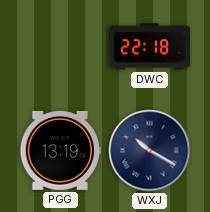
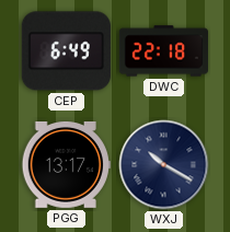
CEP: none -> 6:49
PGG: 13:19 -> 13:17
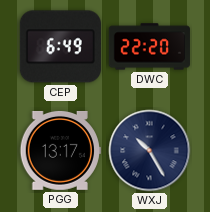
DWC: 22:18 -> 22:20
WXJ: 10:20 -> 10:25
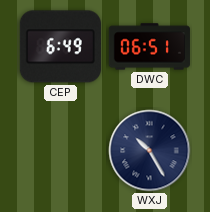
DWC: 22:20 -> 06:51
PGG: 13:17 -> none
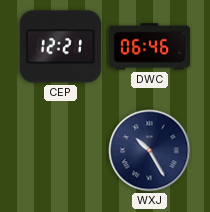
CEP: 6:49 -> 12:21
DWC: 06:51 -> 06:46
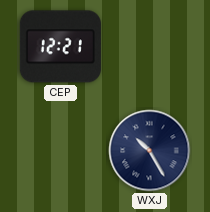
DWC: 06:46 -> none
